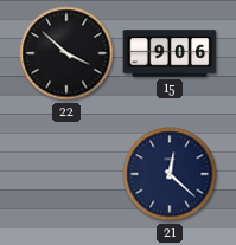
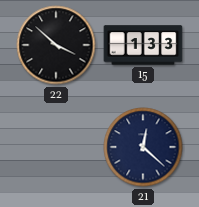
15: 9:06 -> 1:33
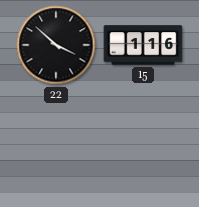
15: 1:33 -> 1:16
21: 12:22 -> none
